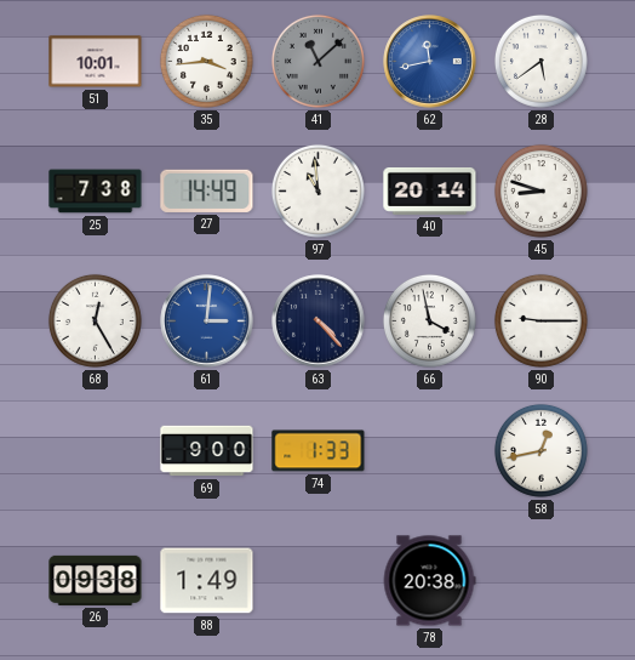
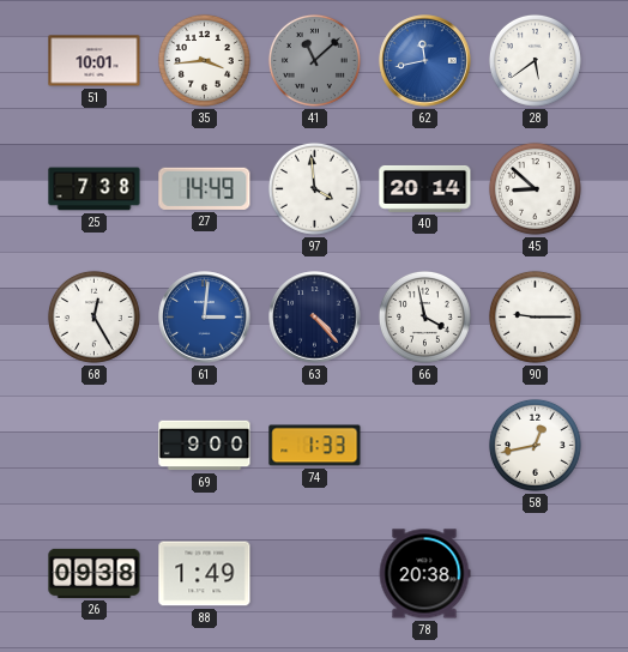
97: 10:59 -> 3:59
45: 8:48 -> 8:52
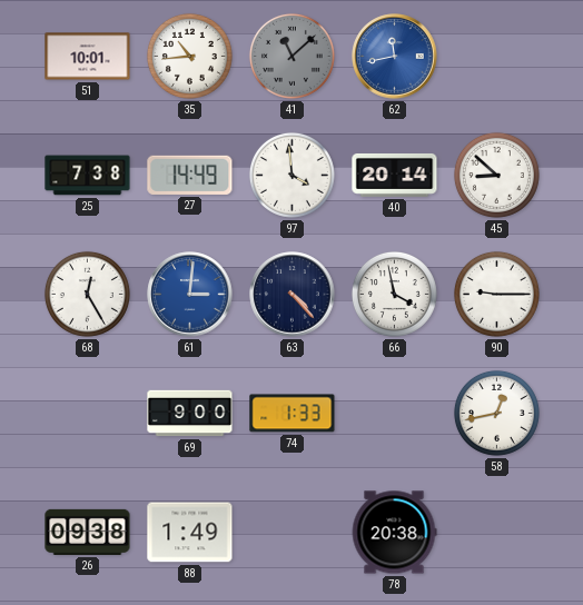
35: 3:44 -> 10:44
28: 5:39 -> none
